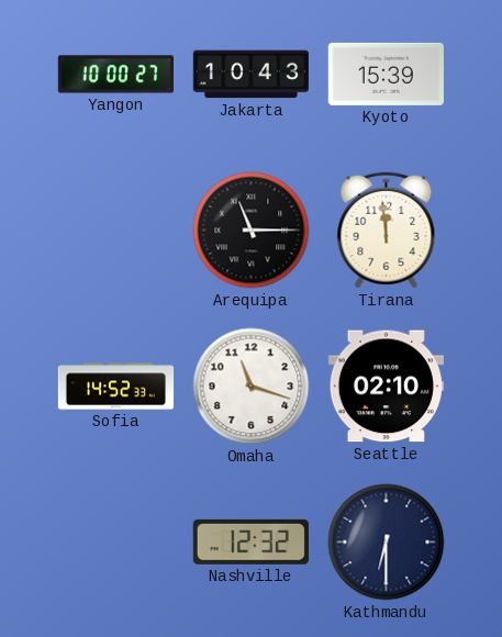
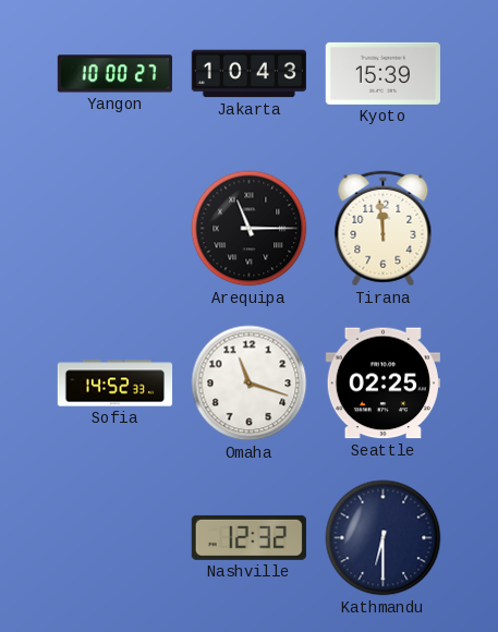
Seattle: 02:10 -> 02:25
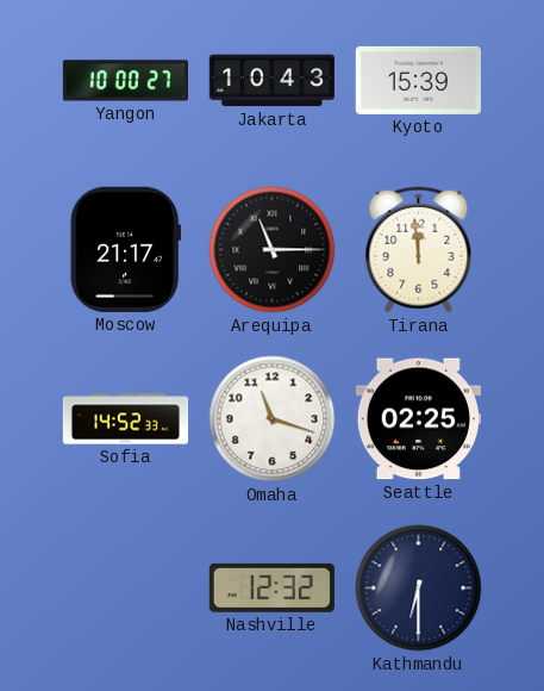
Moscow: none -> 21:17
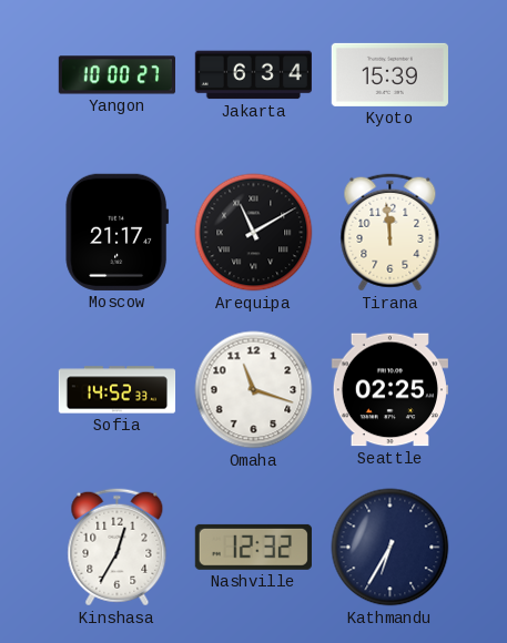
Jakarta: 10:43 -> 6:34
Arequipa: 11:15 -> 11:10
Kinshasa: none -> 12:35
Kathmandu: 6:30 -> 6:35
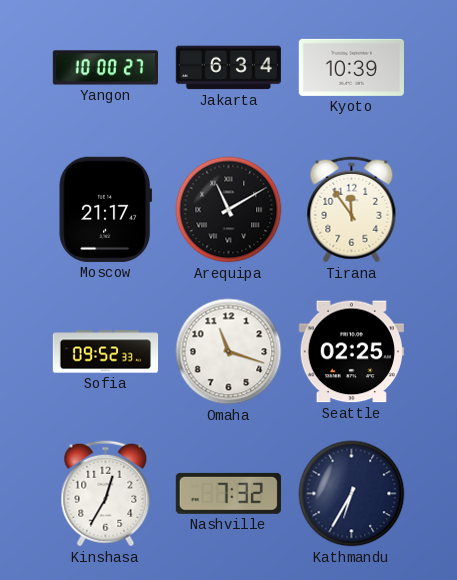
Kyoto: 15:39 -> 10:39
Tirana: 11:59 -> 11:54
Sofia: 14:52 -> 09:52
Nashville: 12:32 -> 7:32
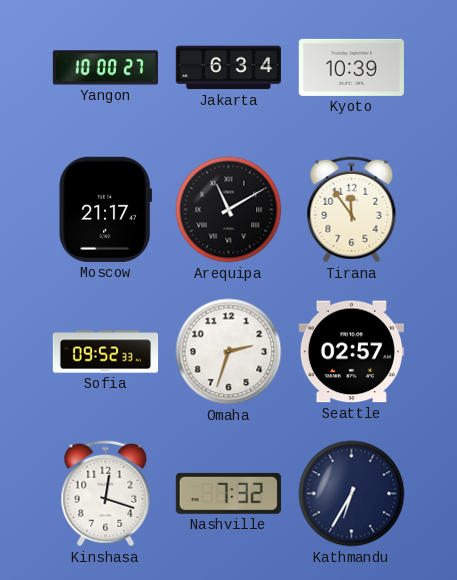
Omaha: 11:18 -> 2:33
Seattle: 02:25 -> 02:57
Kinshasa: 12:35 -> 12:18
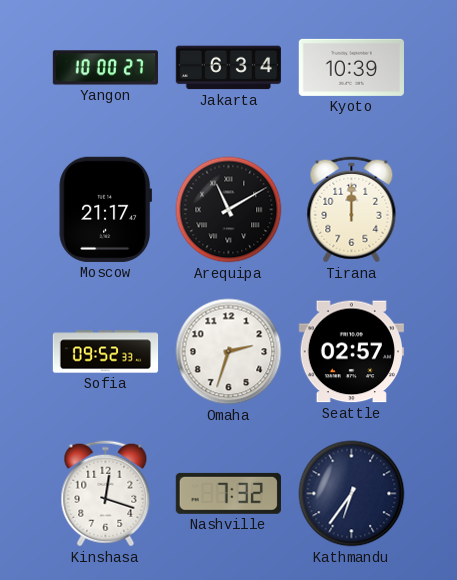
Tirana: 11:54 -> 12:00
Kathmandu: 6:35 -> 6:36
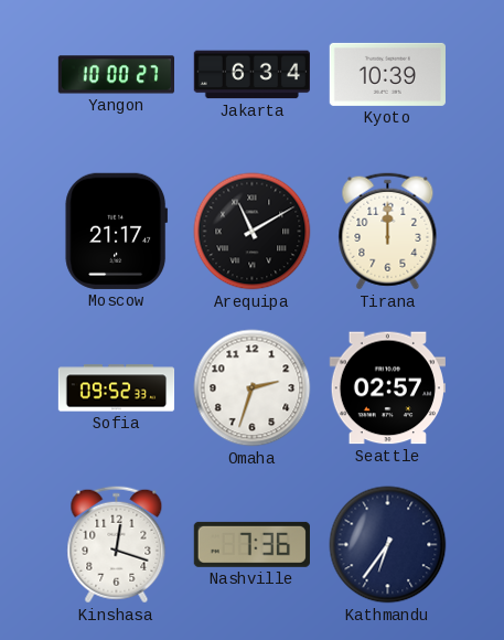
Nashville: 7:32 -> 7:36
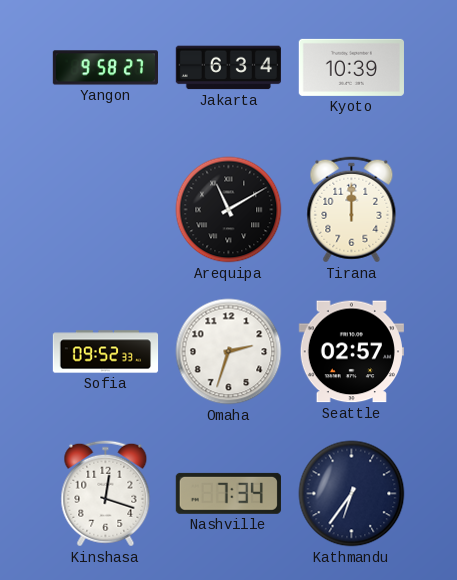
Yangon: 10:00 -> 9:58
Moscow: 21:17 -> none
Nashville: 7:36 -> 7:34
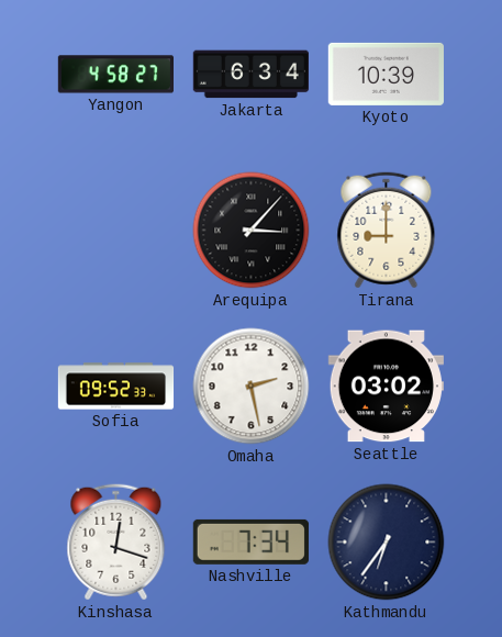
Yangon: 9:58 -> 4:58
Arequipa: 11:10 -> 3:07
Tirana: 12:00 -> 9:00
Omaha: 2:33 -> 2:28
Seattle: 02:57 -> 03:02
